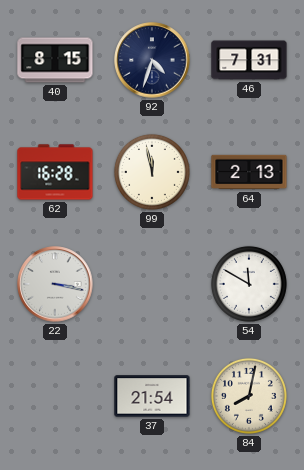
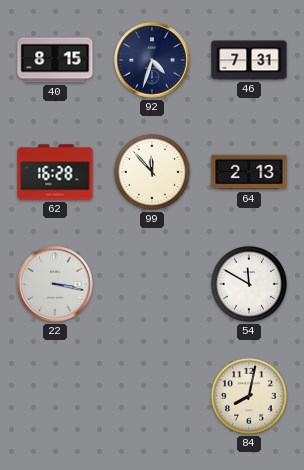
99: 11:58 -> 11:53
37: 21:54 -> none
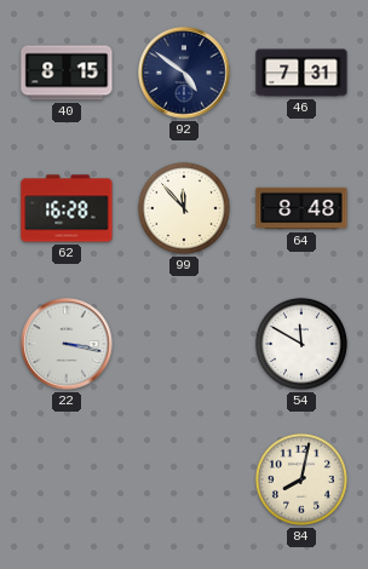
92: 4:33 -> 4:51
64: 2:13 -> 8:48
